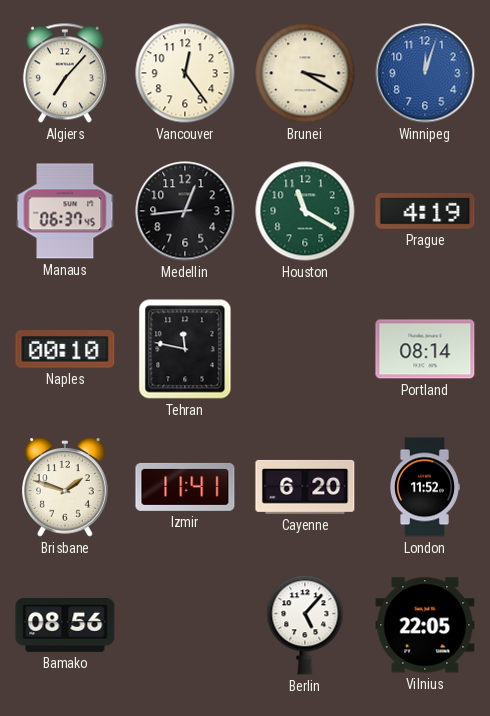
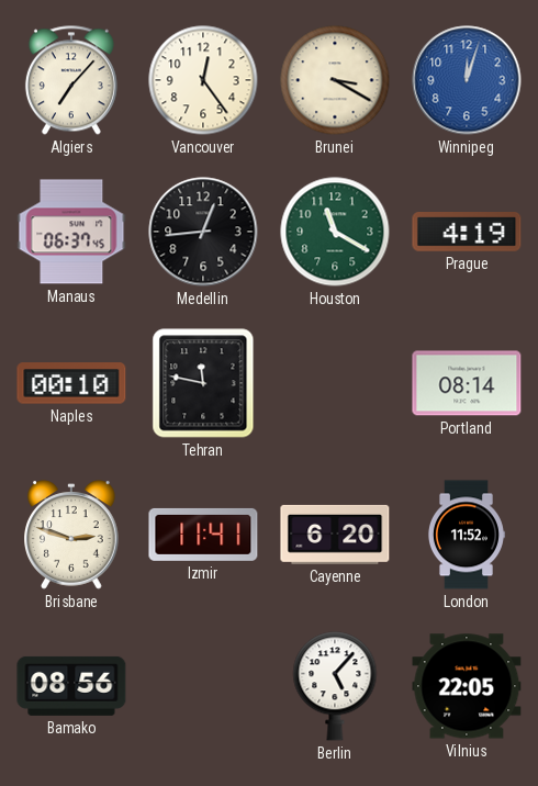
Brisbane: 1:48 -> 2:48
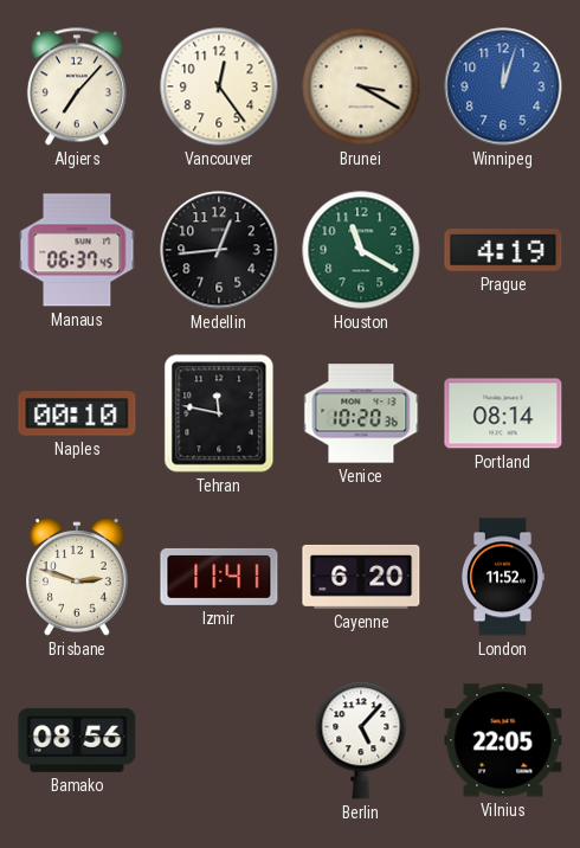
Venice: none -> 10:20
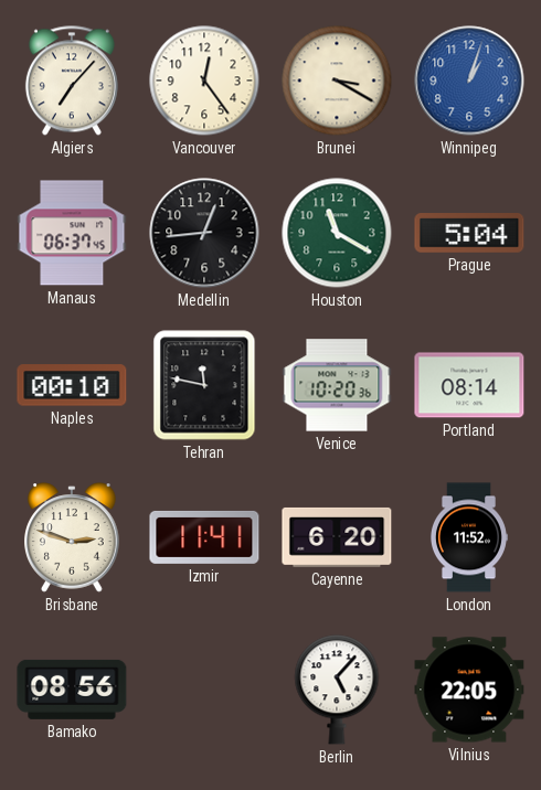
Winnipeg: 12:03 -> 1:03
Prague: 4:19 -> 5:04
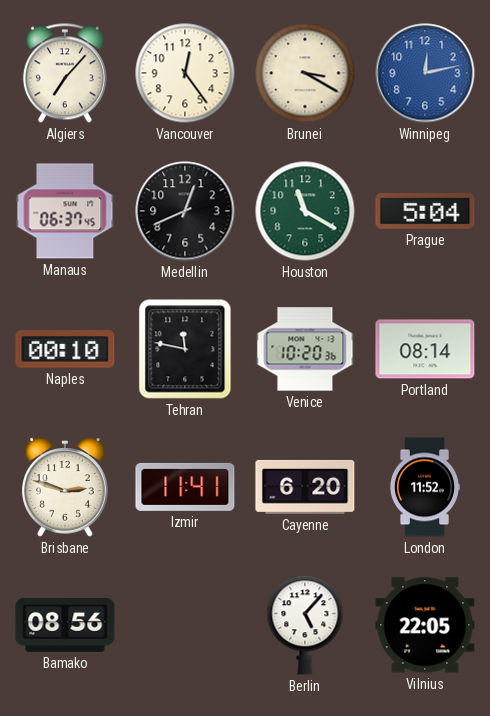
Winnipeg: 1:03 -> 12:13
Medellin: 12:44 -> 12:41
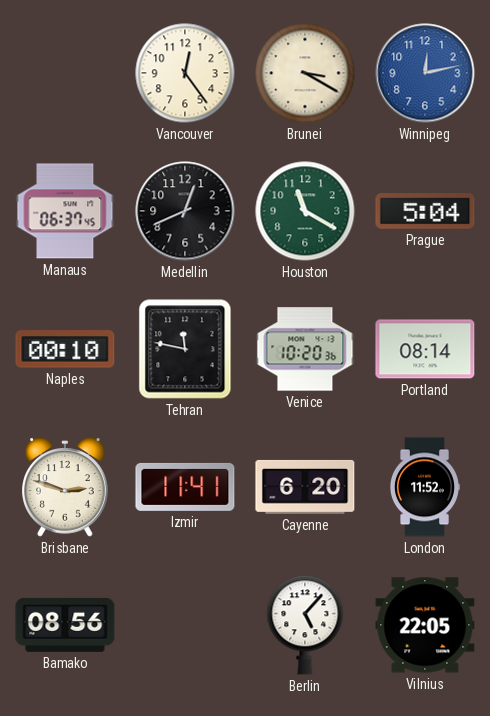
Algiers: 7:07 -> none
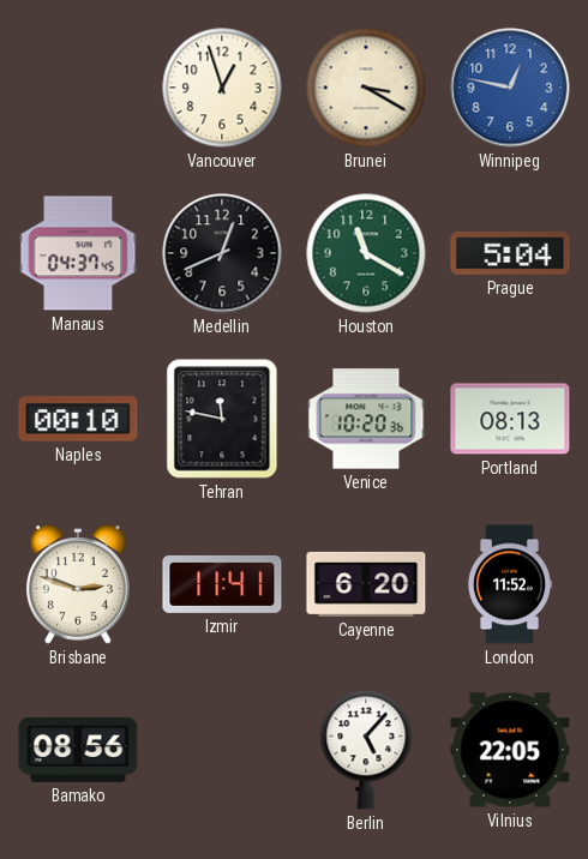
Vancouver: 12:24 -> 12:57
Winnipeg: 12:13 -> 12:47
Manaus: 06:37 -> 04:37
Portland: 08:14 -> 08:13
